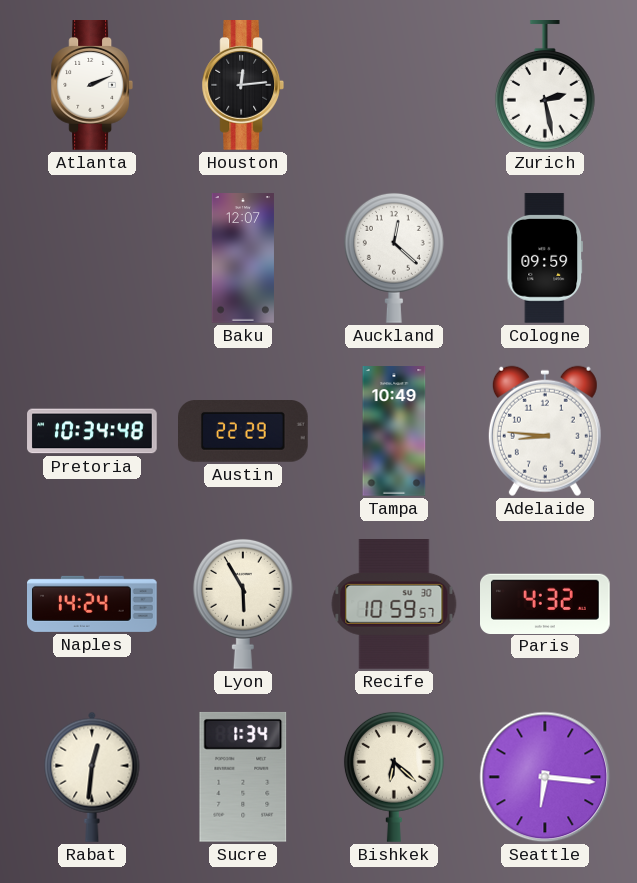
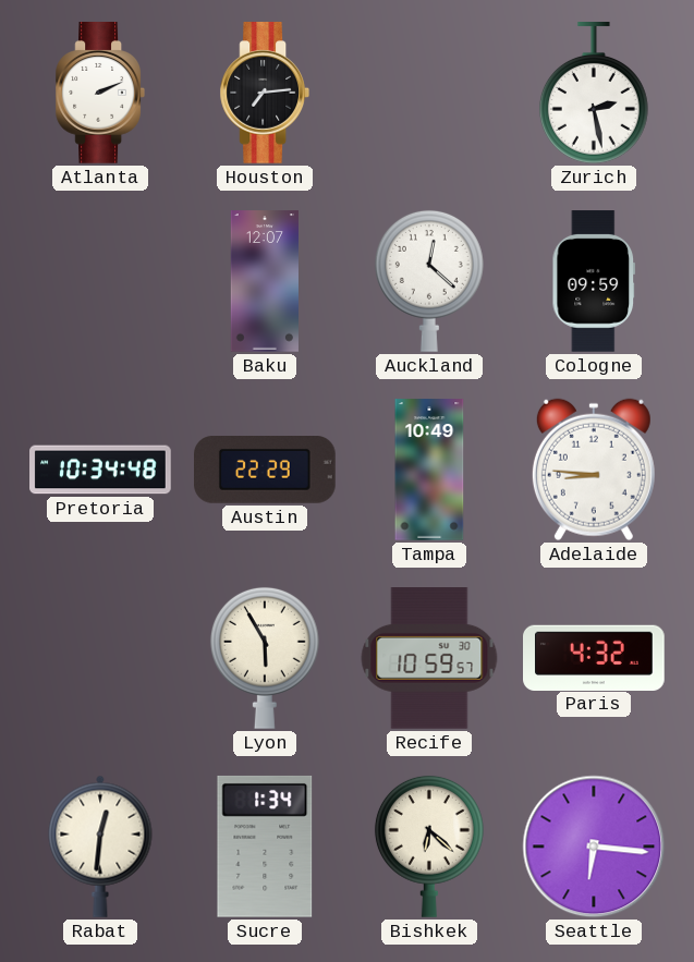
Houston: 12:14 -> 7:14
Naples: 14:24 -> none
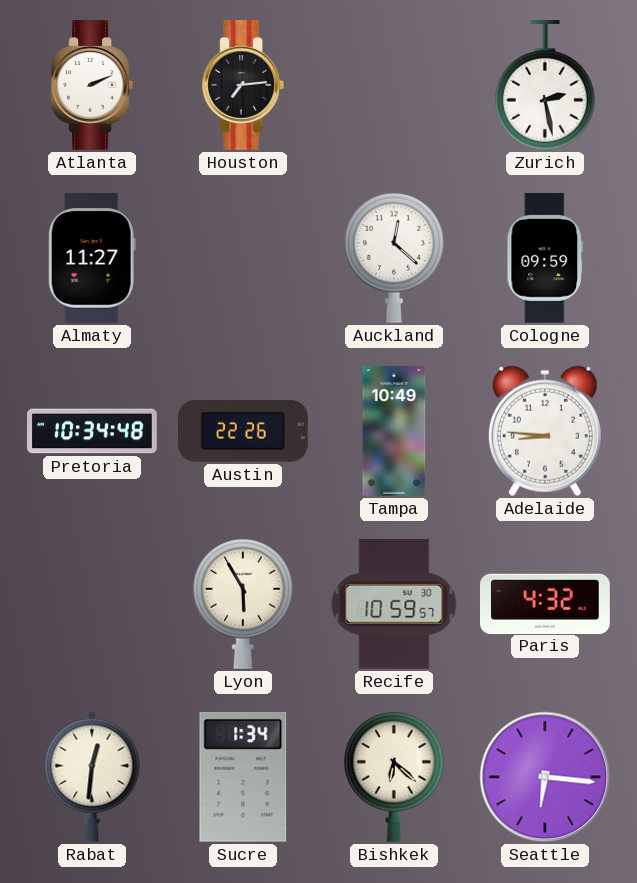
Almaty: none -> 11:27
Baku: 12:07 -> none
Austin: 22:29 -> 22:26
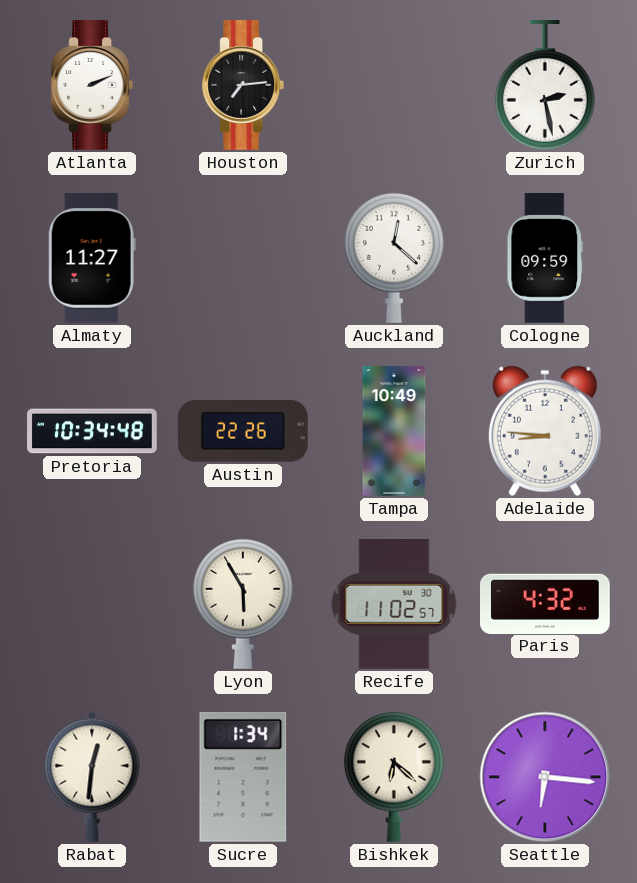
Recife: 10:59 -> 11:02
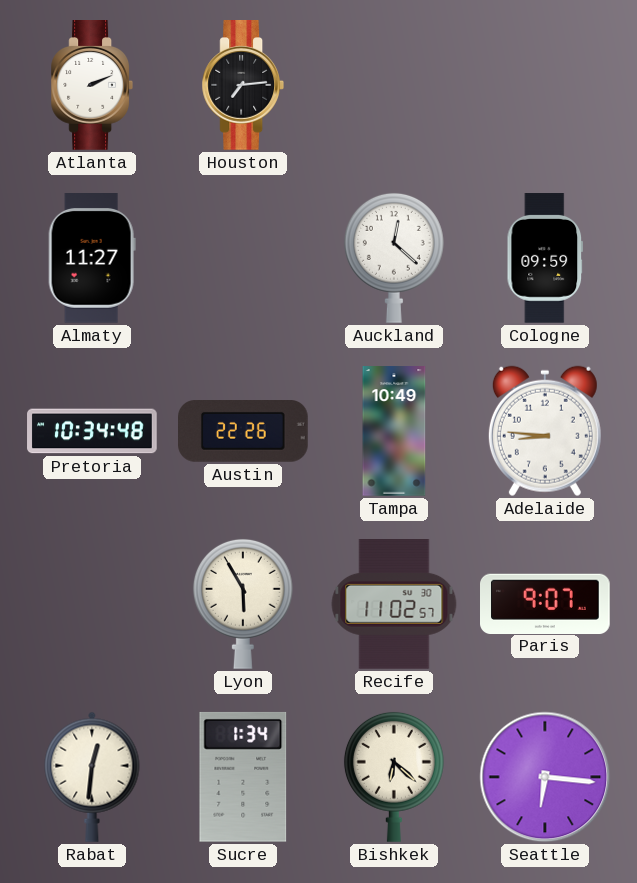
Zurich: 2:28 -> none
Paris: 4:32 -> 9:07
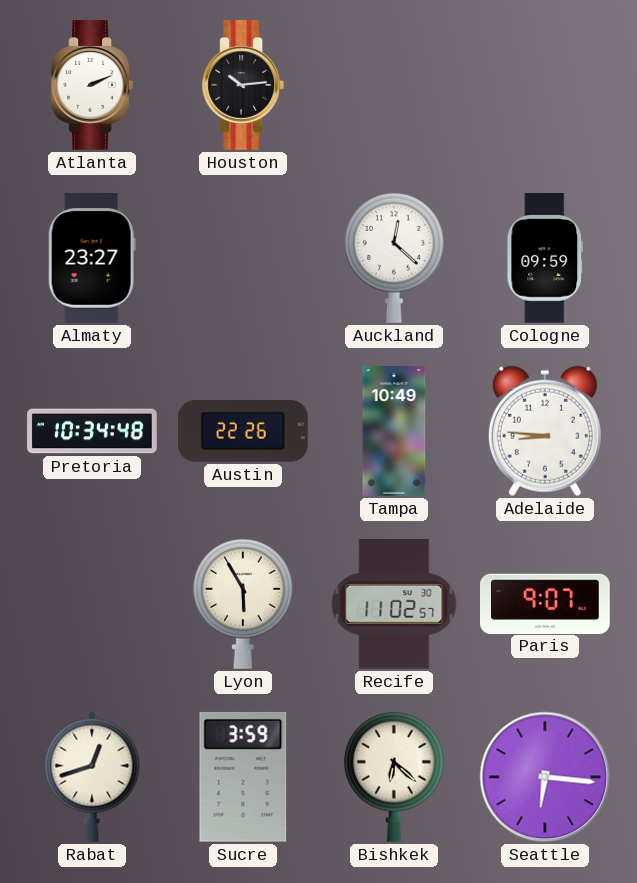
Houston: 7:14 -> 10:14
Almaty: 11:27 -> 23:27
Rabat: 12:31 -> 12:42
Sucre: 1:34 -> 3:59
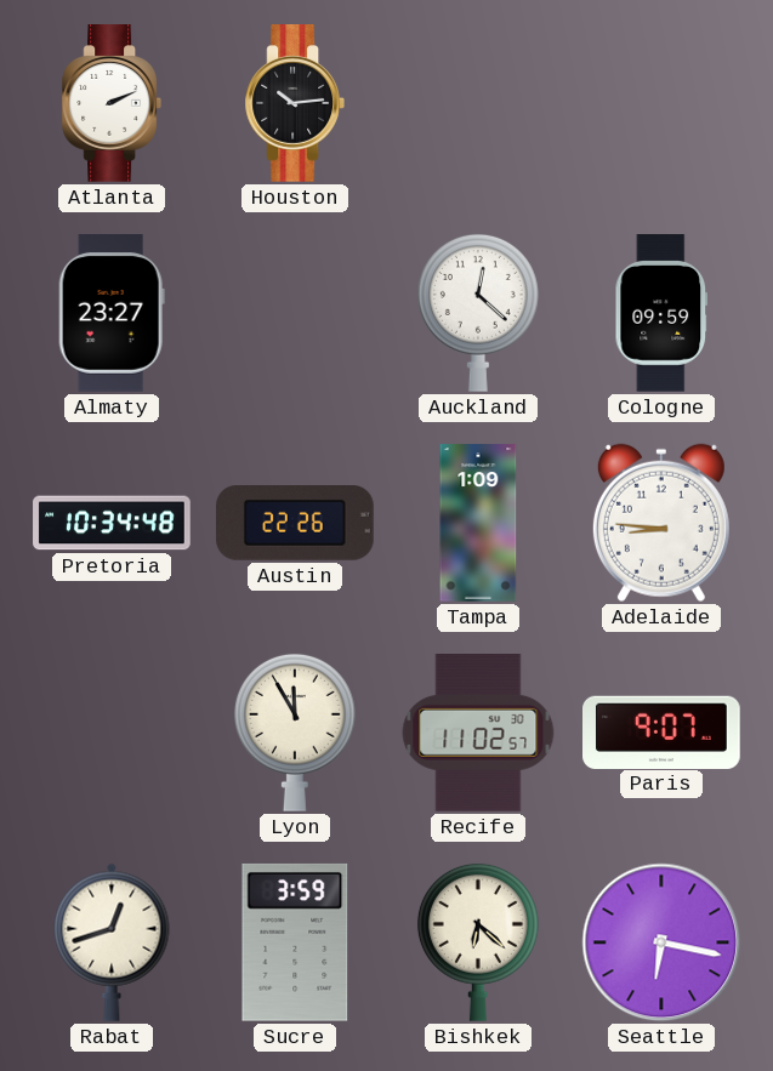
Tampa: 10:49 -> 1:09
Lyon: 5:55 -> 11:55
Seattle: 6:16 -> 6:17
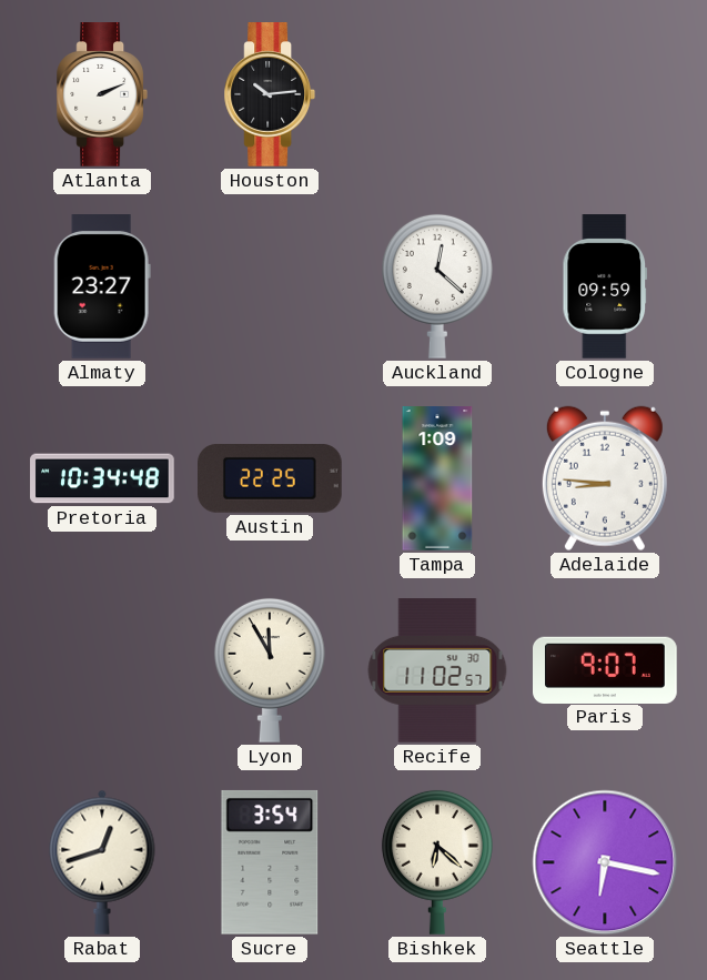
Austin: 22:26 -> 22:25
Sucre: 3:59 -> 3:54
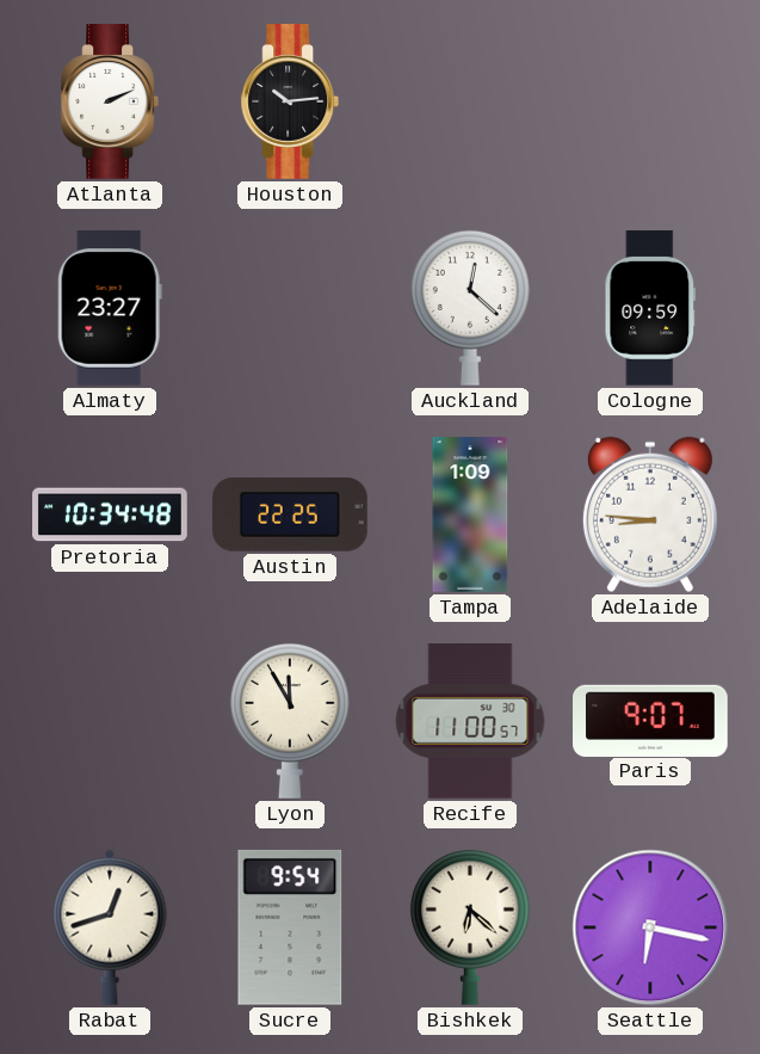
Recife: 11:02 -> 11:00
Sucre: 3:54 -> 9:54
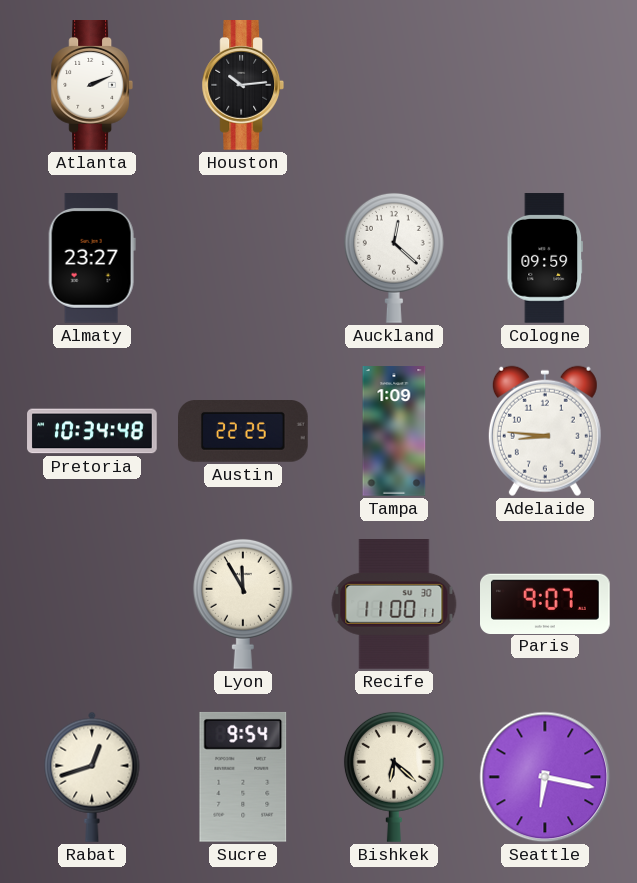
Recife: 11:00:57 -> 11:00:11
